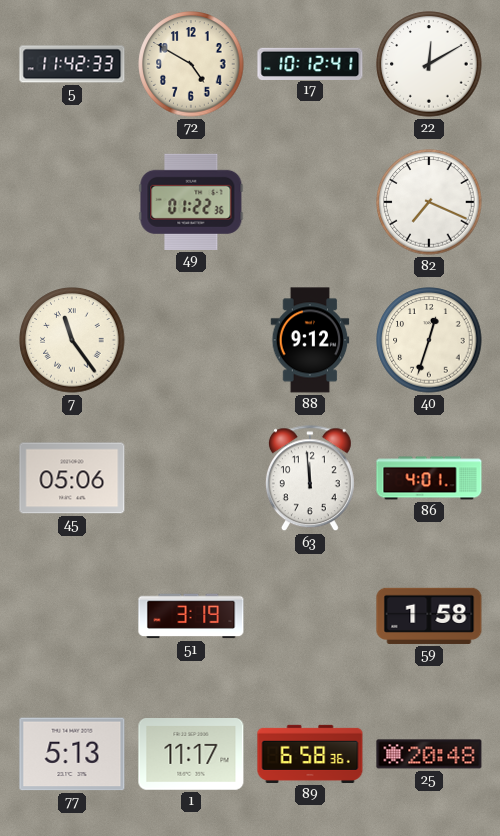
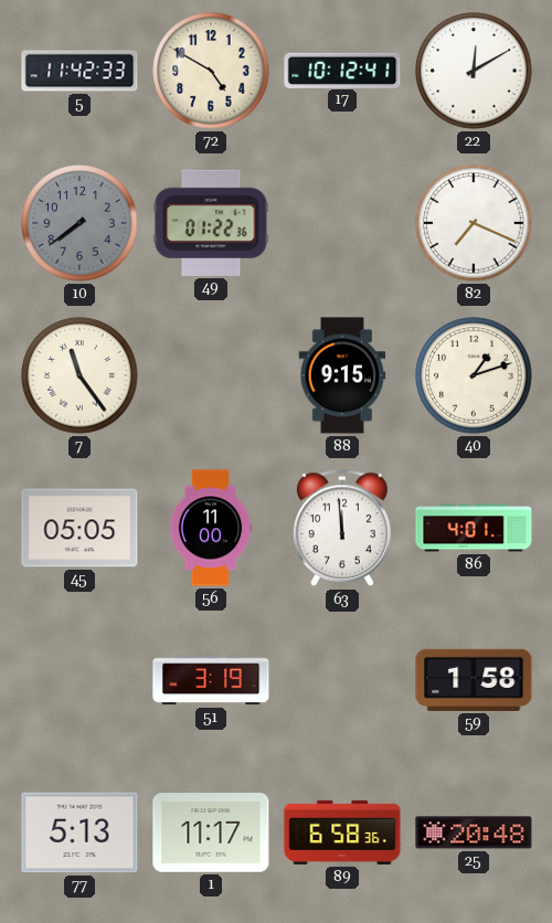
10: none -> 7:39
88: 9:12 -> 9:15
40: 12:33 -> 1:12
45: 05:06 -> 05:05
56: none -> 11:00
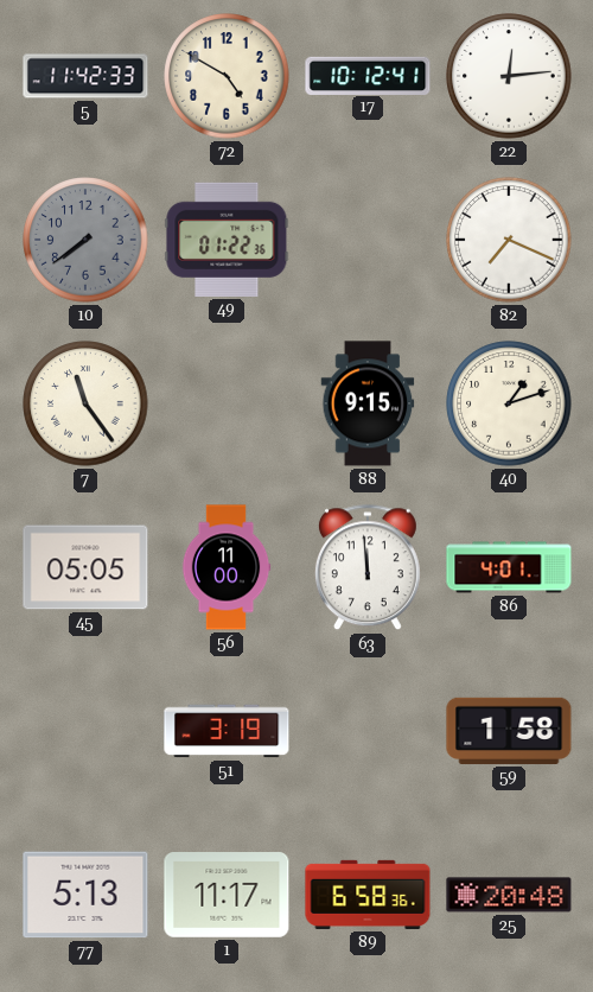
22: 12:10 -> 12:14
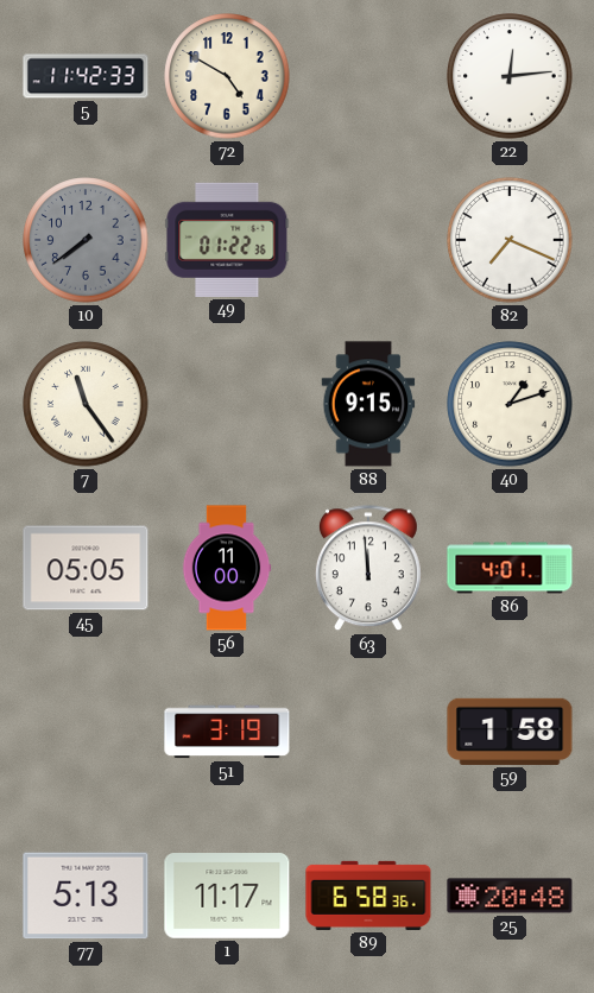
17: 10:12 -> none
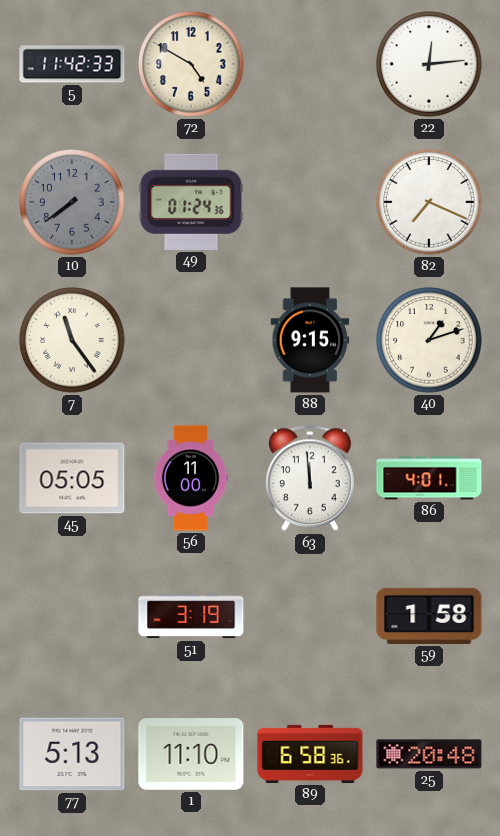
49: 01:22 -> 01:24
1: 11:17 -> 11:10
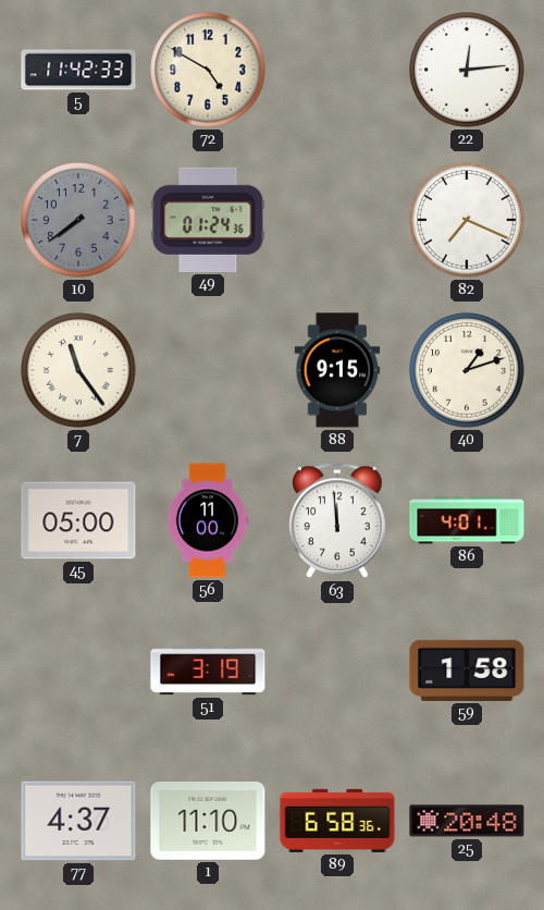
45: 05:05 -> 05:00
77: 5:13 -> 4:37
